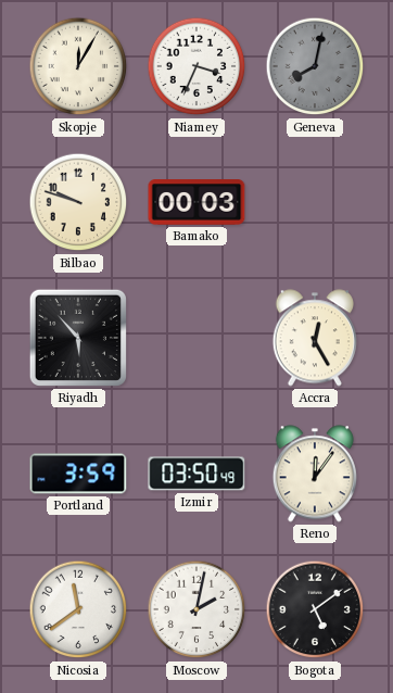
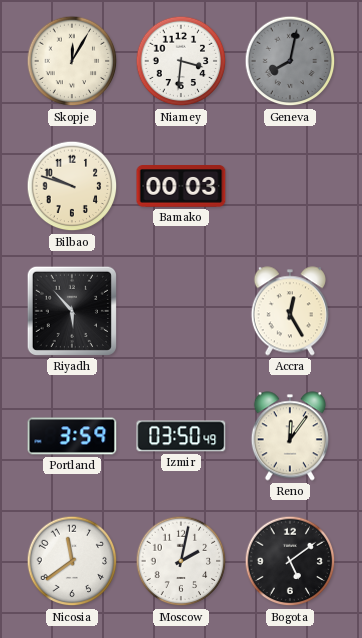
Niamey: 3:34 -> 3:31
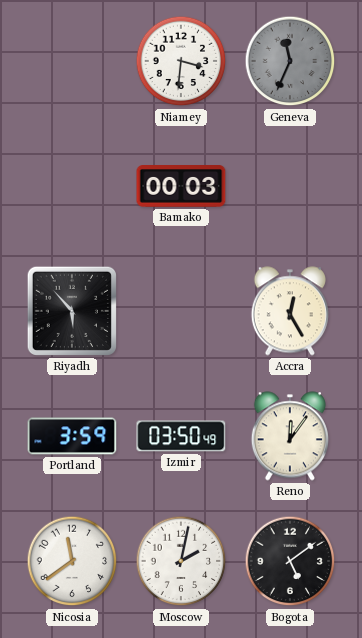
Skopje: 12:05 -> none
Geneva: 8:02 -> 11:34
Bilbao: 9:48 -> none
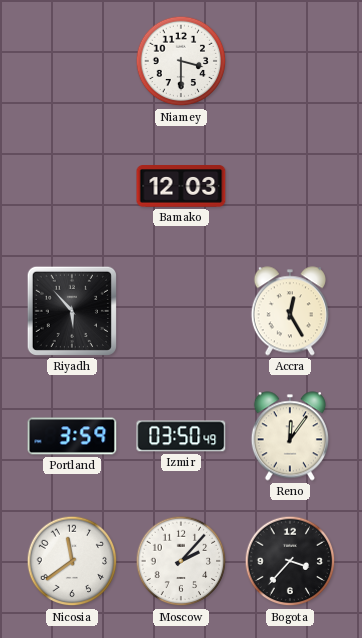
Niamey: 3:31 -> 3:30
Geneva: 11:34 -> none
Bamako: 00:03 -> 12:03
Moscow: 2:02 -> 2:07
Bogota: 5:09 -> 3:37
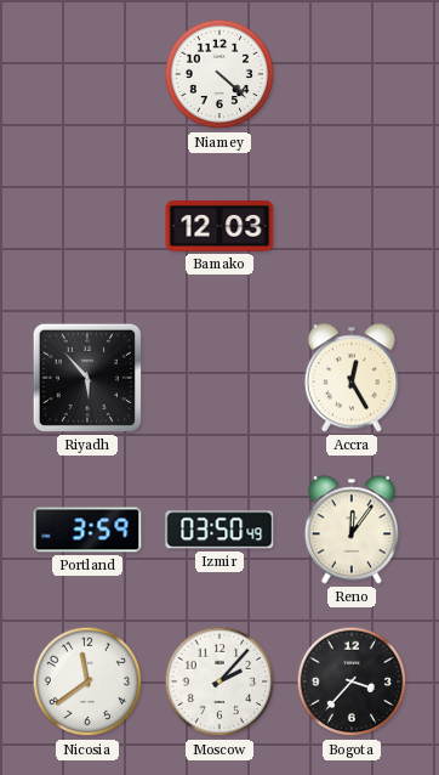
Niamey: 3:30 -> 4:22
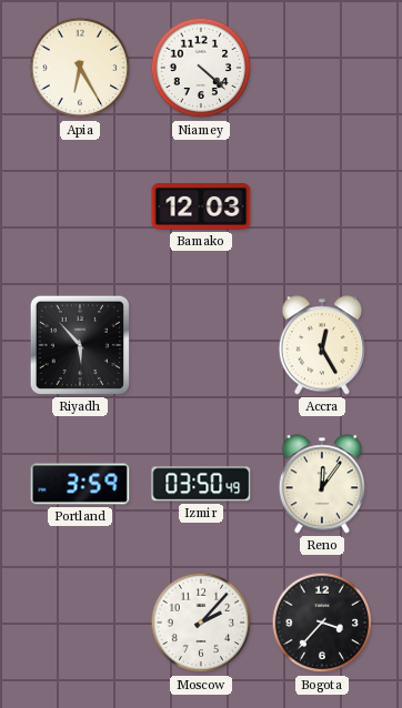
Apia: none -> 6:25
Nicosia: 11:39 -> none
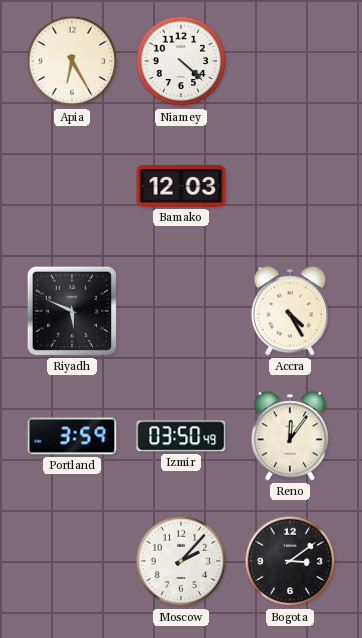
Riyadh: 5:53 -> 5:49
Accra: 12:25 -> 4:25
Bogota: 3:37 -> 3:09
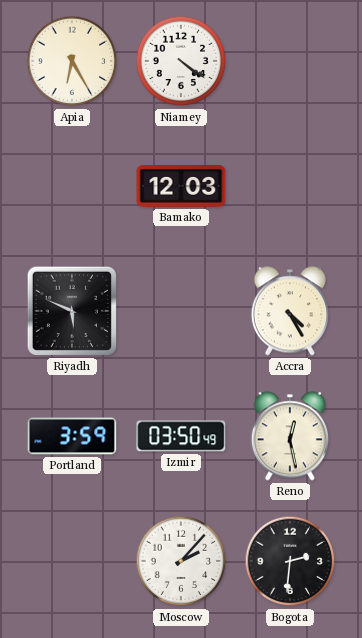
Niamey: 4:22 -> 4:21
Reno: 12:06 -> 12:28
Bogota: 3:09 -> 2:31
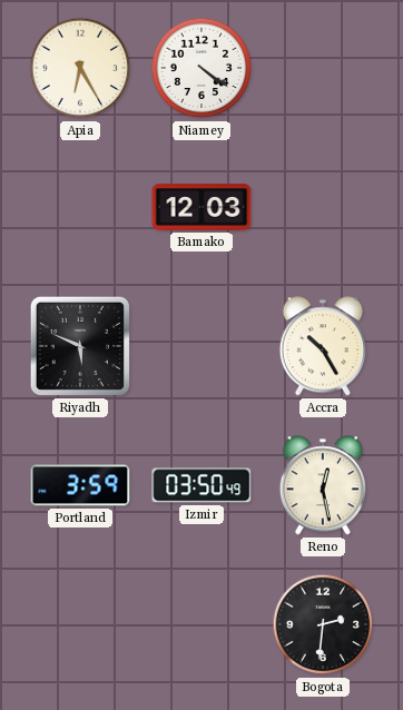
Accra: 4:25 -> 10:25
Moscow: 2:07 -> none
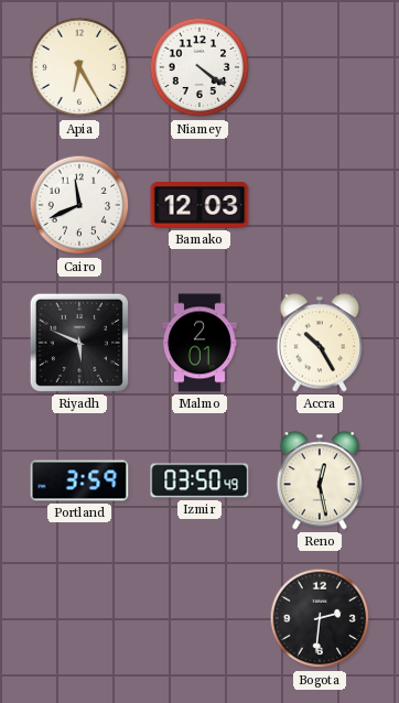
Cairo: none -> 11:41
Malmo: none -> 2:01
